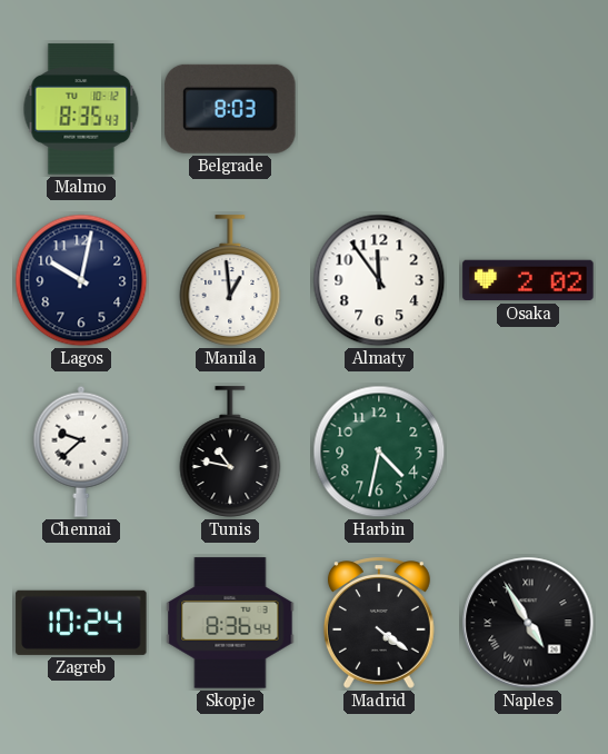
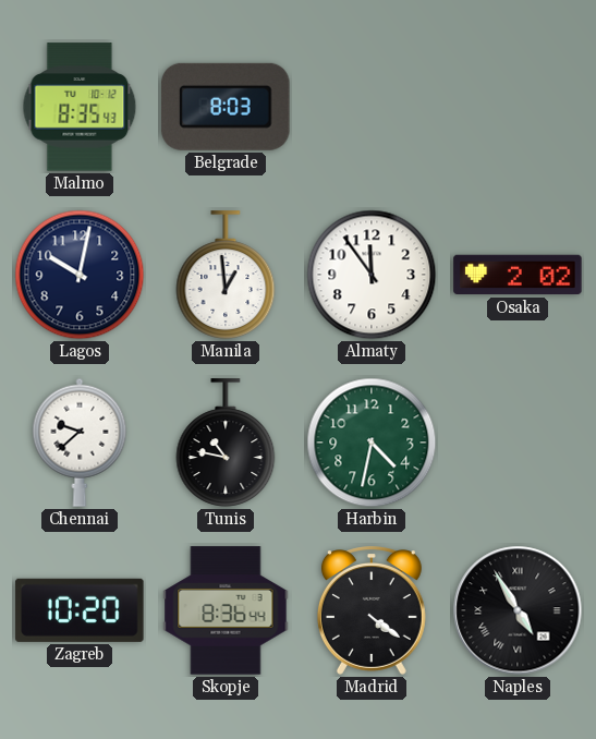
Zagreb: 10:24 -> 10:20
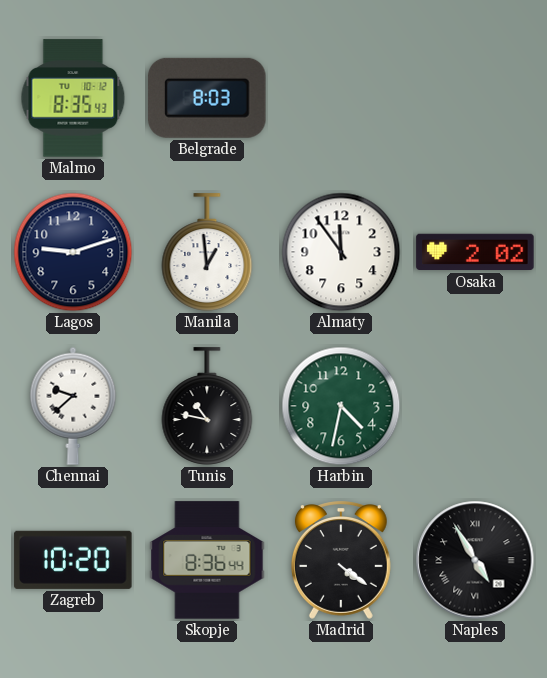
Lagos: 10:02 -> 9:12
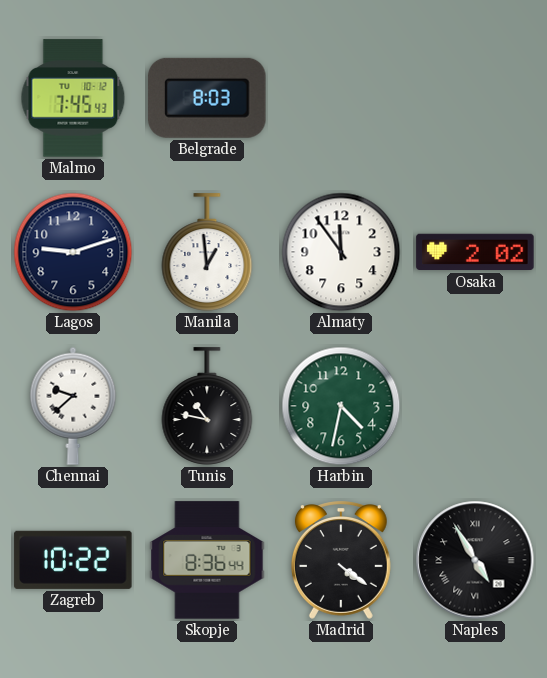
Malmo: 8:35 -> 7:45
Zagreb: 10:20 -> 10:22
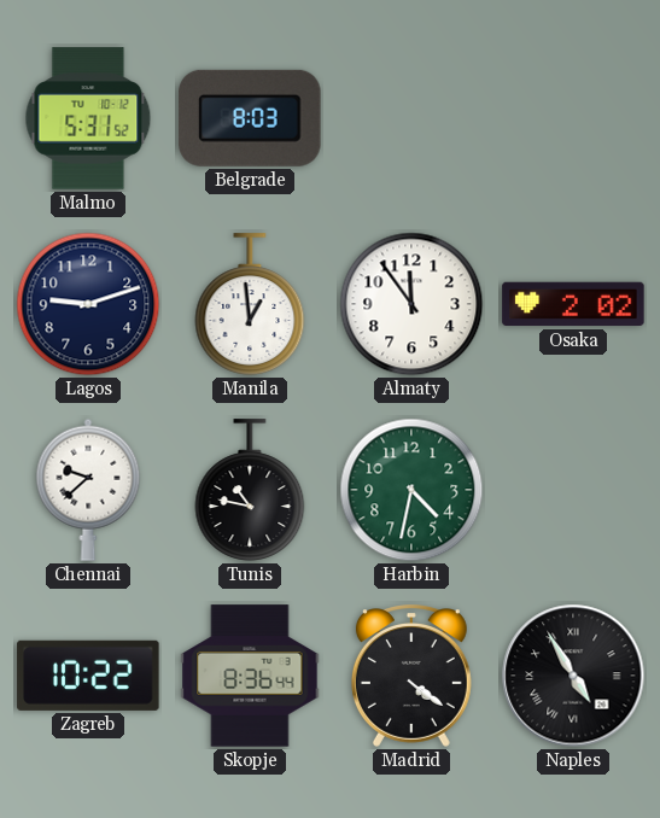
Malmo: 7:45 -> 5:31
